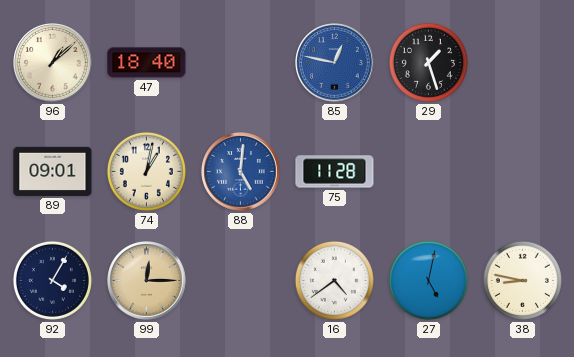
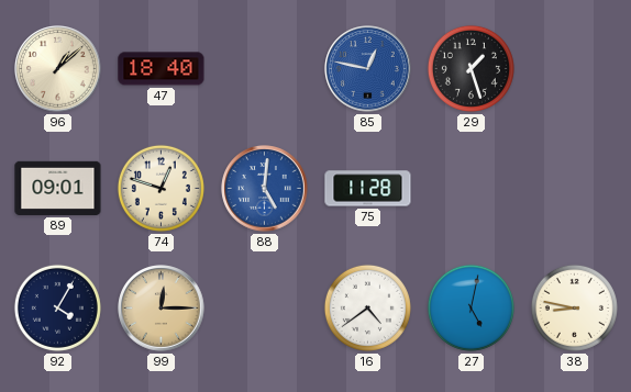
74: 1:02 -> 12:48
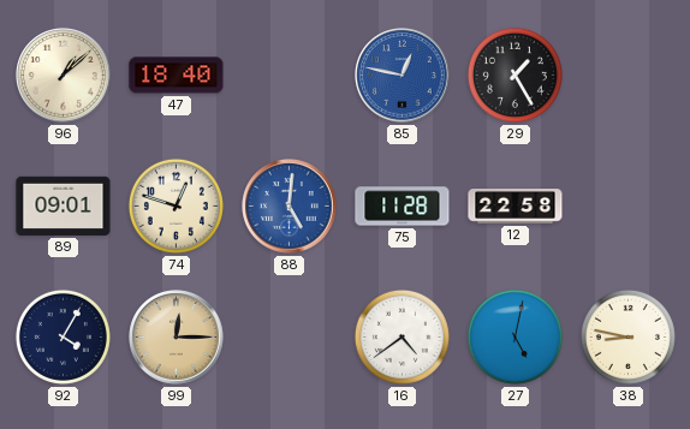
29: 1:27 -> 1:25
12: none -> 22:58
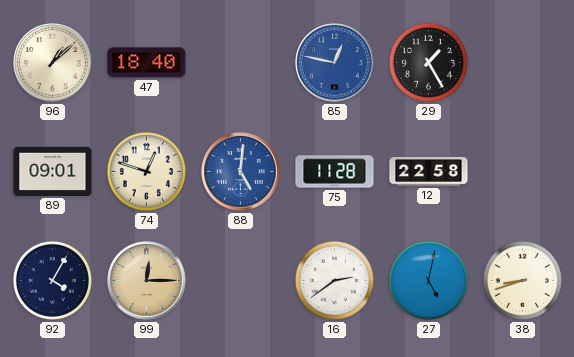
16: 4:39 -> 2:39
38: 8:47 -> 8:42
